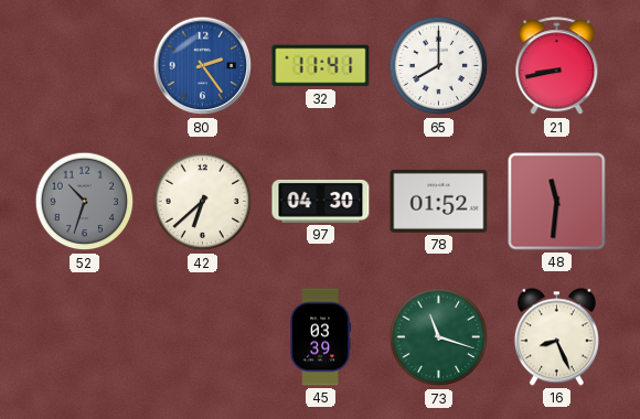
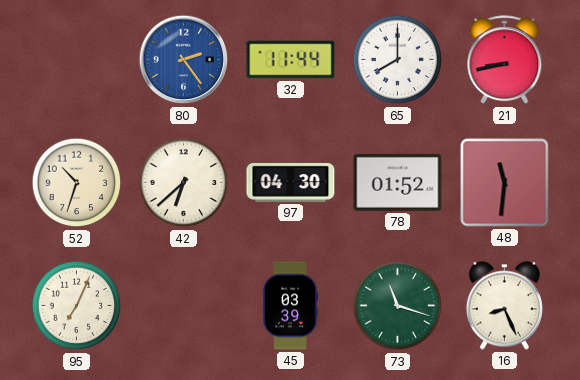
32: 11:41 -> 11:44
52 dial: grey -> cream
95: none -> 7:04
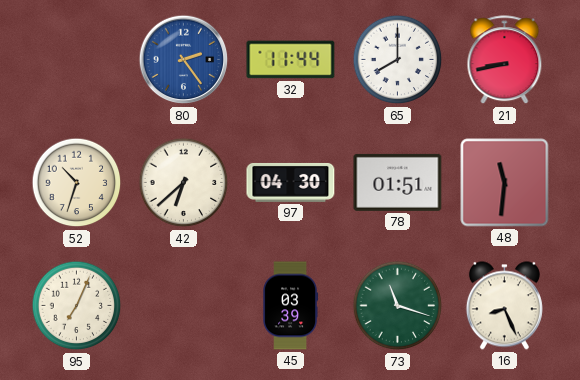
78: 01:52 -> 01:51
